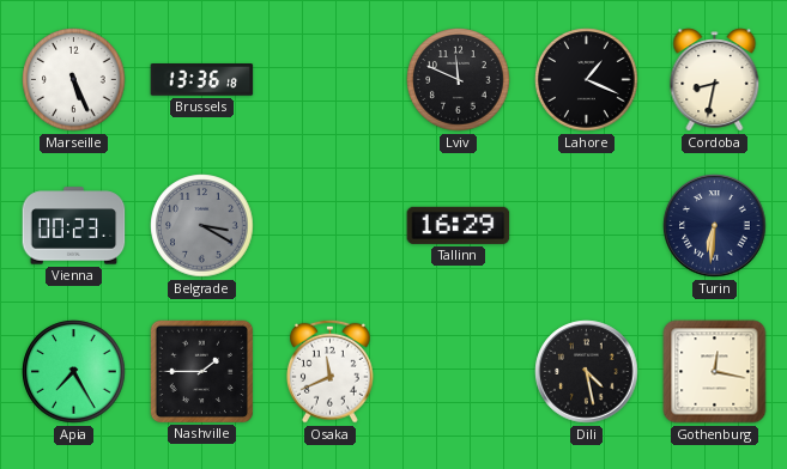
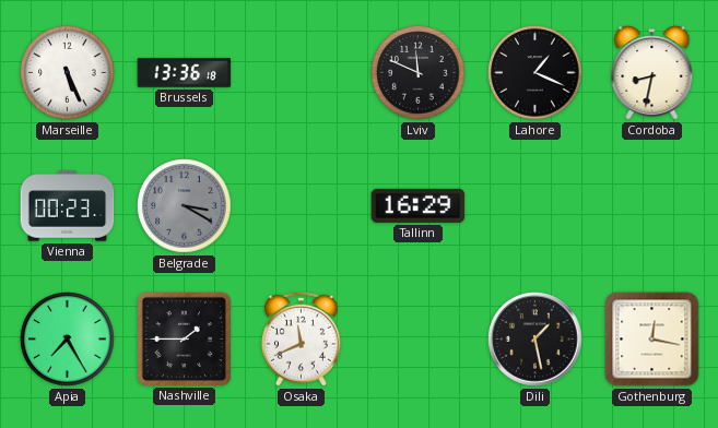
Turin: 6:31 -> none
Dili: 4:28 -> 1:28
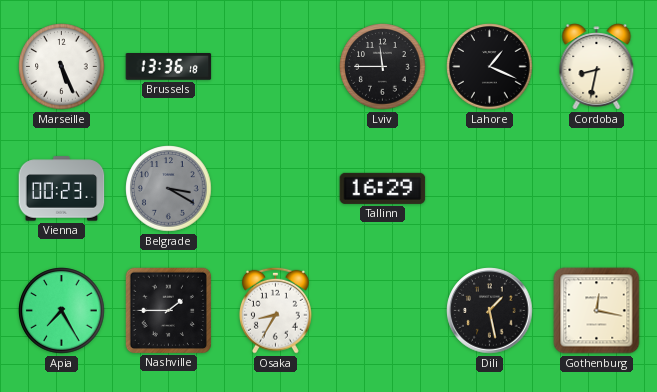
Lviv: 11:49 -> 11:45
Osaka: 11:41 -> 8:35
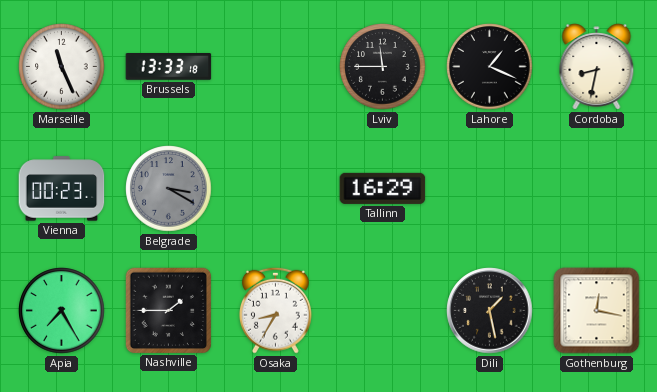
Marseille: 5:26 -> 11:26
Brussels: 13:36 -> 13:33
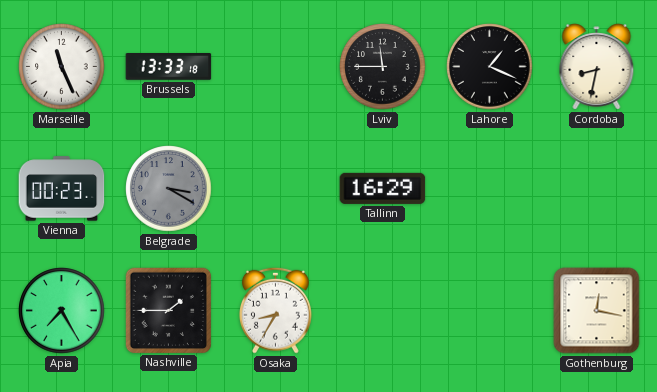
Dili: 1:28 -> none
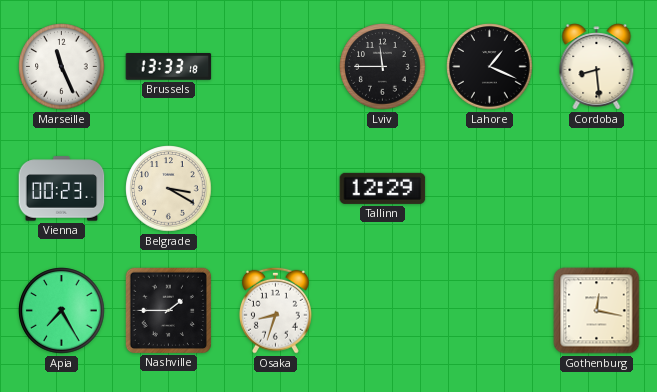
Cordoba: 8:32 -> 8:29
Belgrade dial: grey -> cream
Tallinn: 16:29 -> 12:29
Osaka: 8:35 -> 8:33
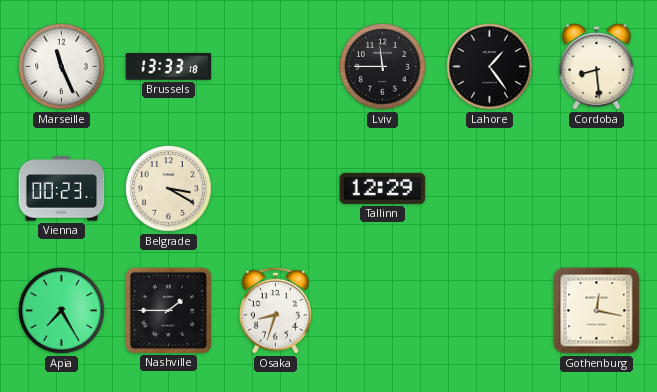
Lahore: 1:19 -> 1:24
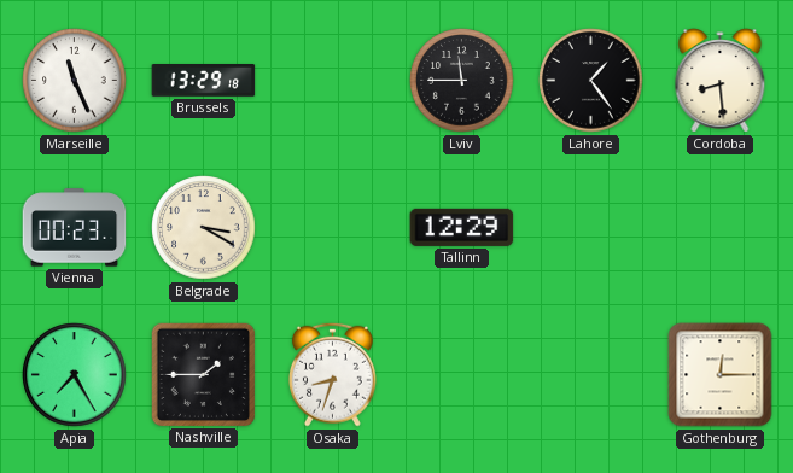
Brussels: 13:33 -> 13:29
Gothenburg: 12:17 -> 12:15
